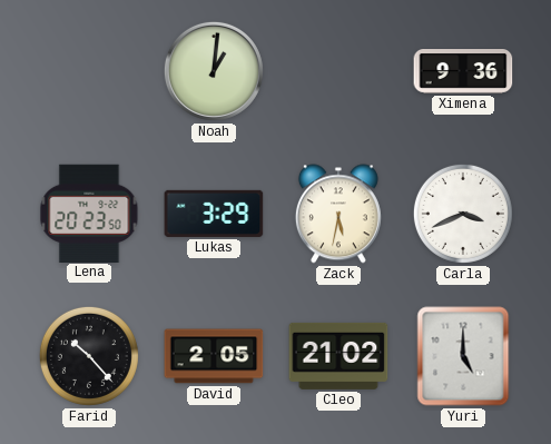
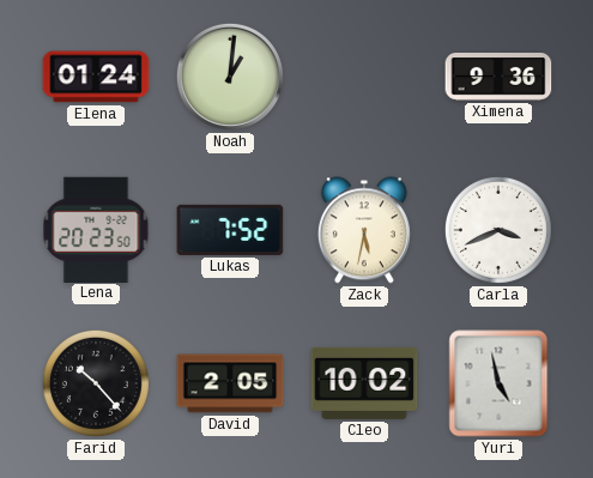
Elena: none -> 01:24
Lukas: 3:29 -> 7:52
Cleo: 21:02 -> 10:02
Yuri: 5:00 -> 4:58
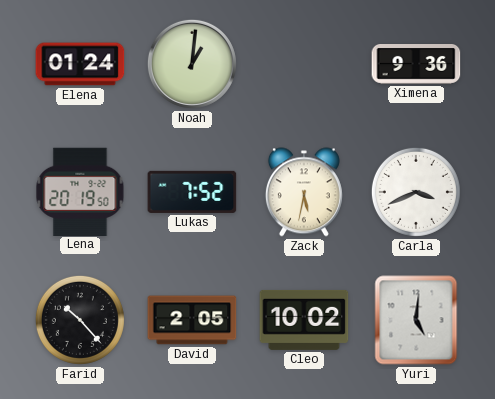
Lena: 20:23 -> 20:19
Yuri: 4:58 -> 5:01
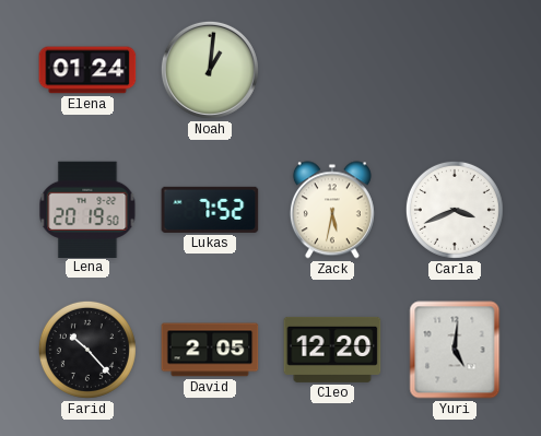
Ximena: 9:36 -> none
Cleo: 10:02 -> 12:20
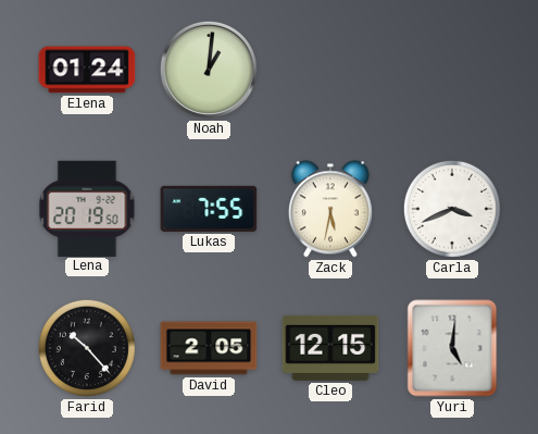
Lukas: 7:52 -> 7:55
Cleo: 12:20 -> 12:15
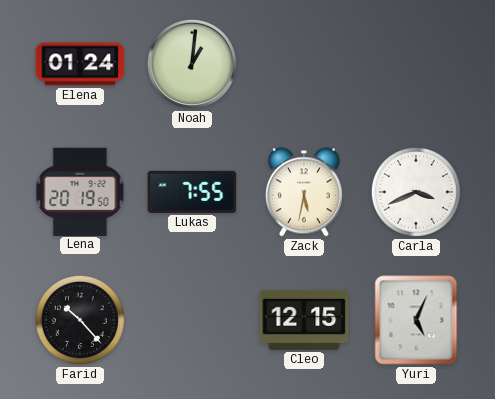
David: 2:05 -> none
Yuri: 5:01 -> 5:04
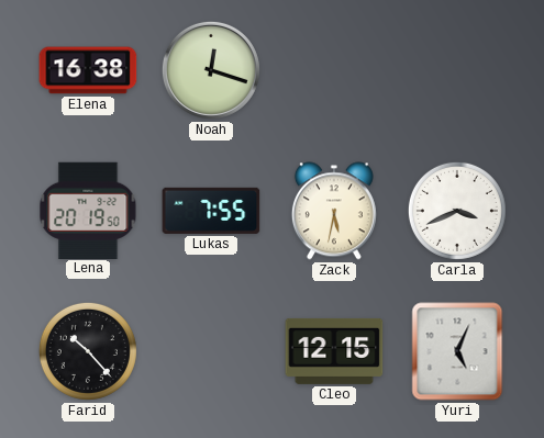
Elena: 01:24 -> 16:38
Noah: 1:01 -> 12:18
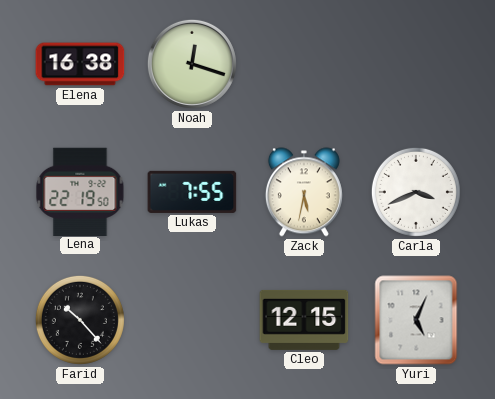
Lena: 20:19 -> 22:19
